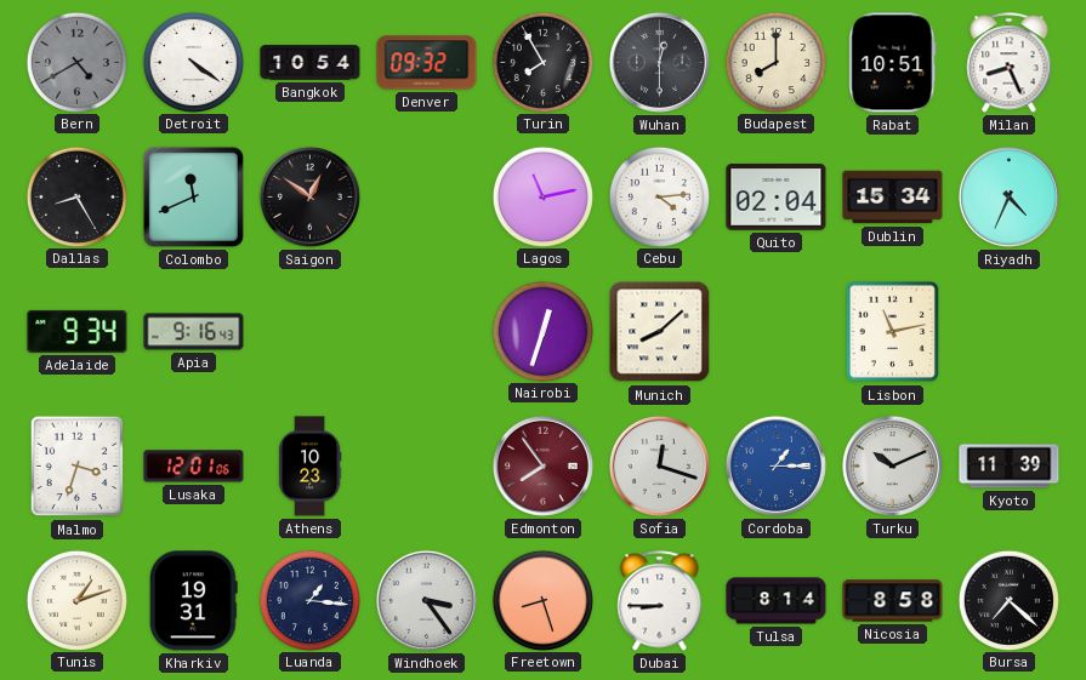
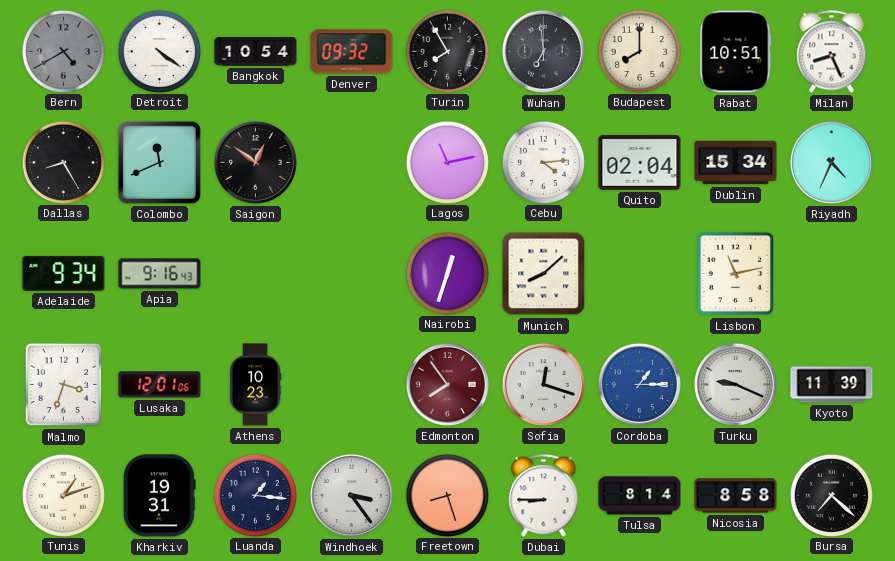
Wuhan: 12:30 -> 6:59
Turku: 10:11 -> 9:19
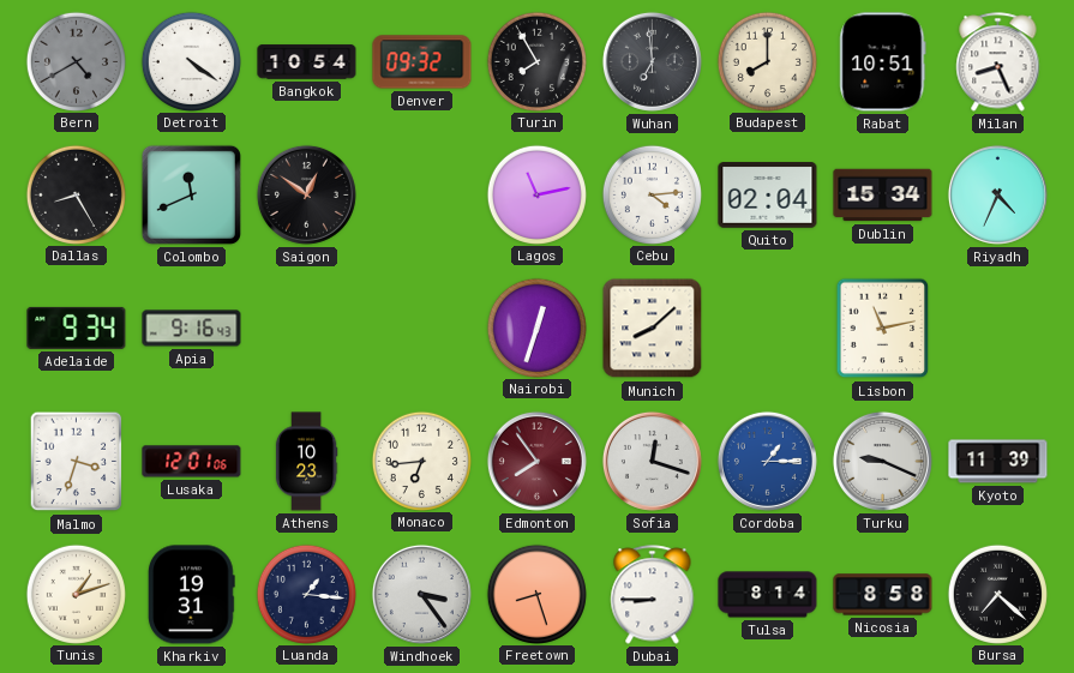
Monaco: none -> 6:44
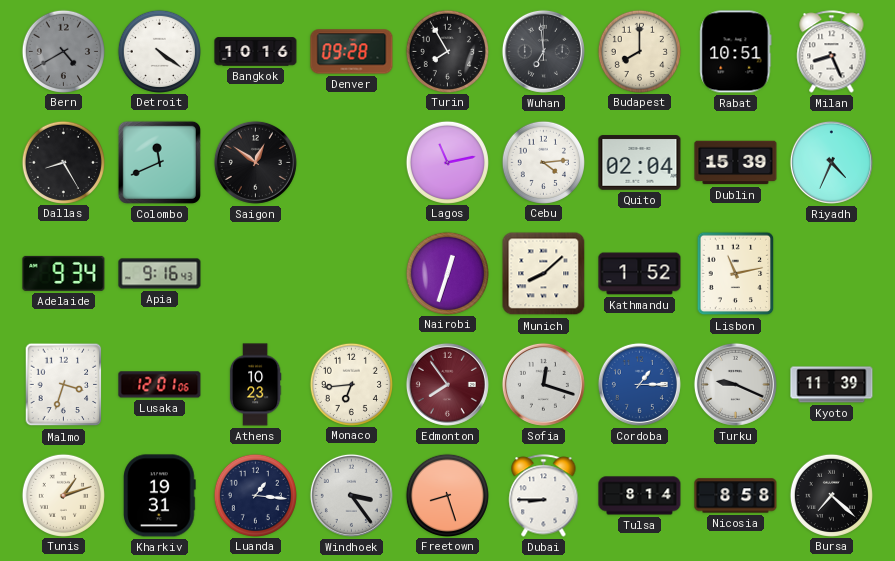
Bangkok: 10:54 -> 10:16
Denver: 09:32 -> 09:28
Dublin: 15:34 -> 15:39
Kathmandu: none -> 1:52
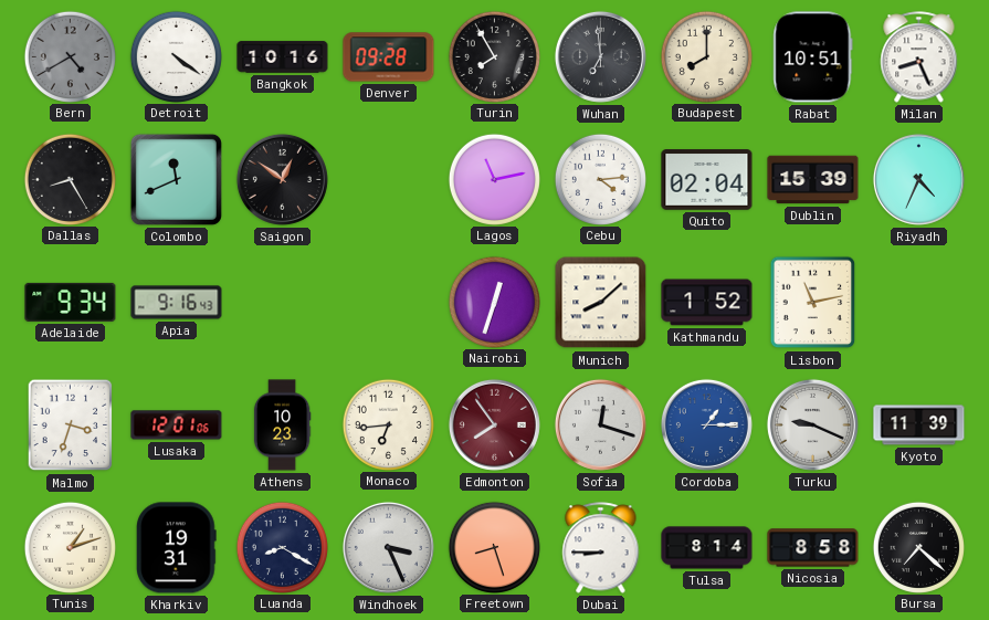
Luanda: 1:16 -> 8:20
Windhoek: 3:24 -> 3:26
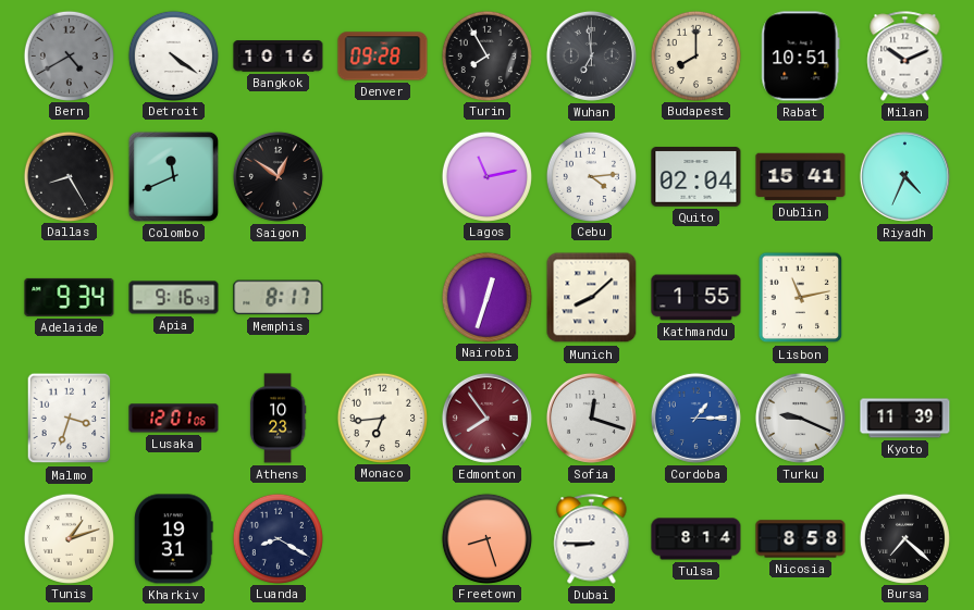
Milan: 8:26 -> 10:11
Dublin: 15:39 -> 15:41
Memphis: none -> 8:17
Kathmandu: 1:52 -> 1:55
Windhoek: 3:26 -> none
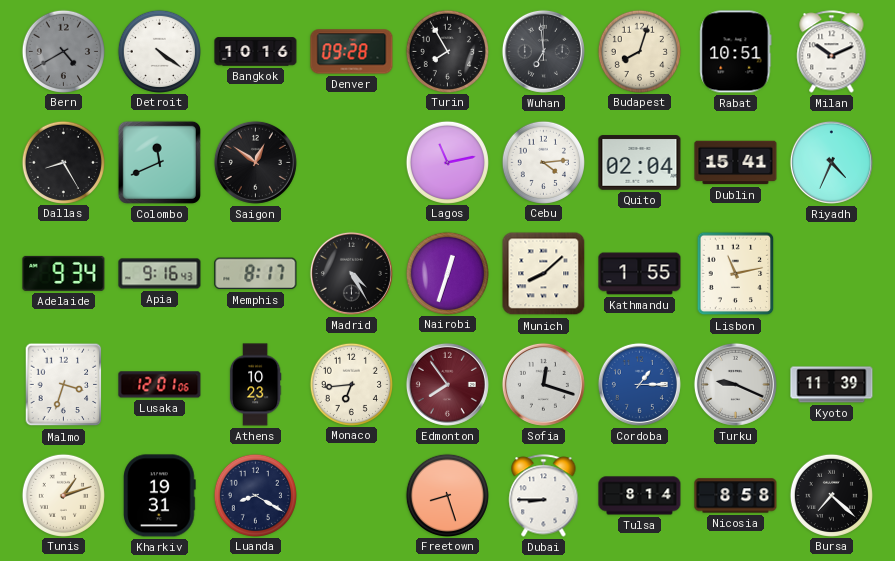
Budapest: 8:00 -> 8:03
Madrid: none -> 4:25
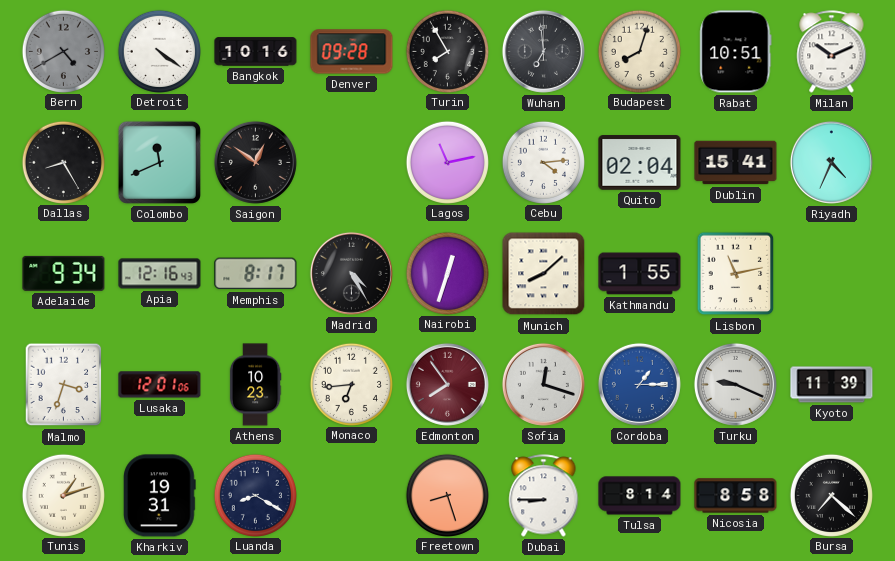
Apia: 9:16 -> 12:16
